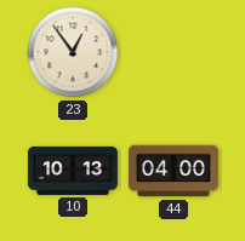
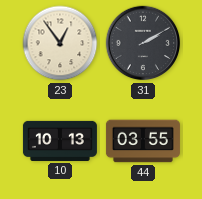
31: none -> 2:10
44: 04:00 -> 03:55
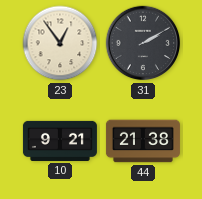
10: 10:13 -> 9:21
44: 03:55 -> 21:38
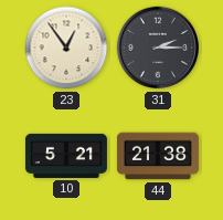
31: 2:10 -> 2:15
10: 9:21 -> 5:21
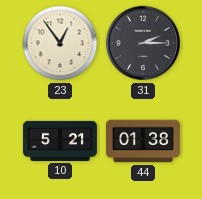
44: 21:38 -> 01:38
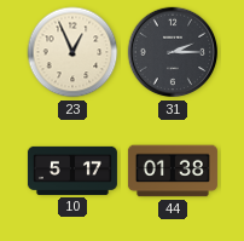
23: 12:54 -> 12:56
10: 5:21 -> 5:17
